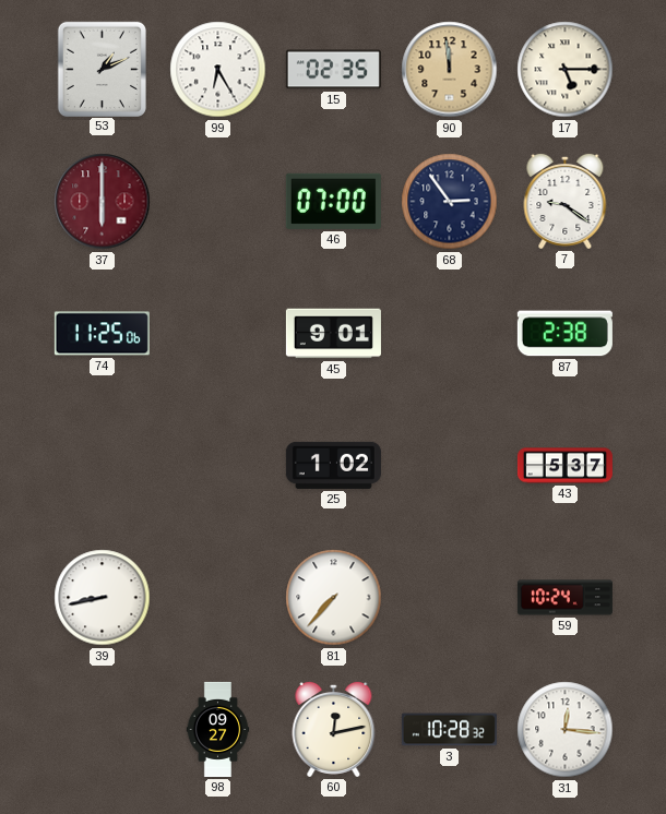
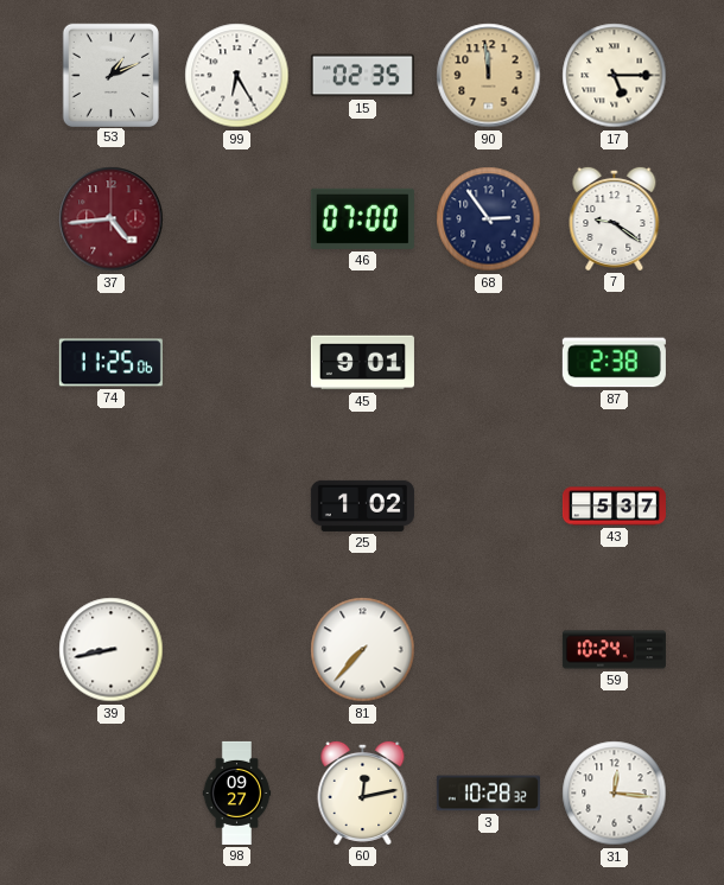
37: 6:00 -> 4:44
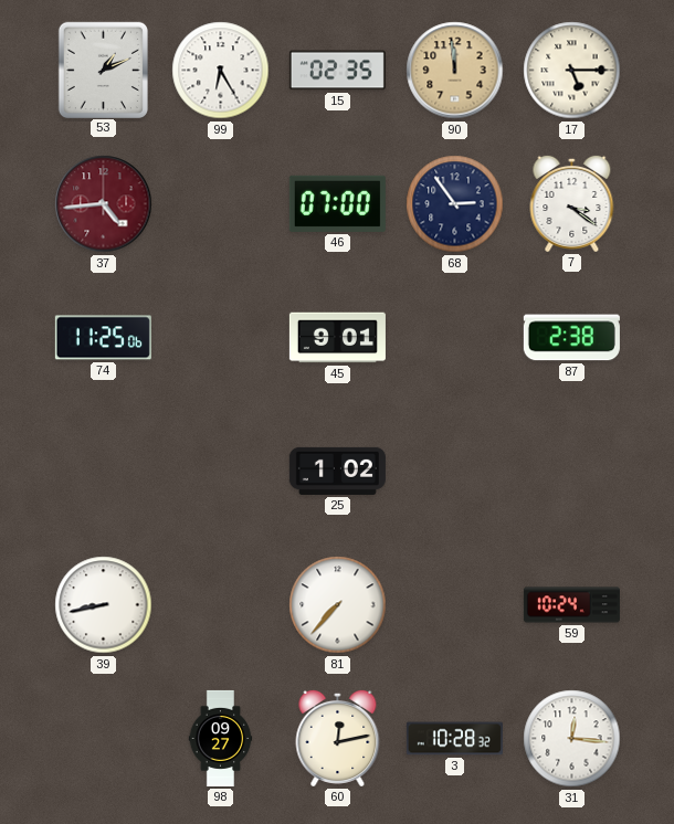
7: 9:21 -> 3:21
43: 5:37 -> none
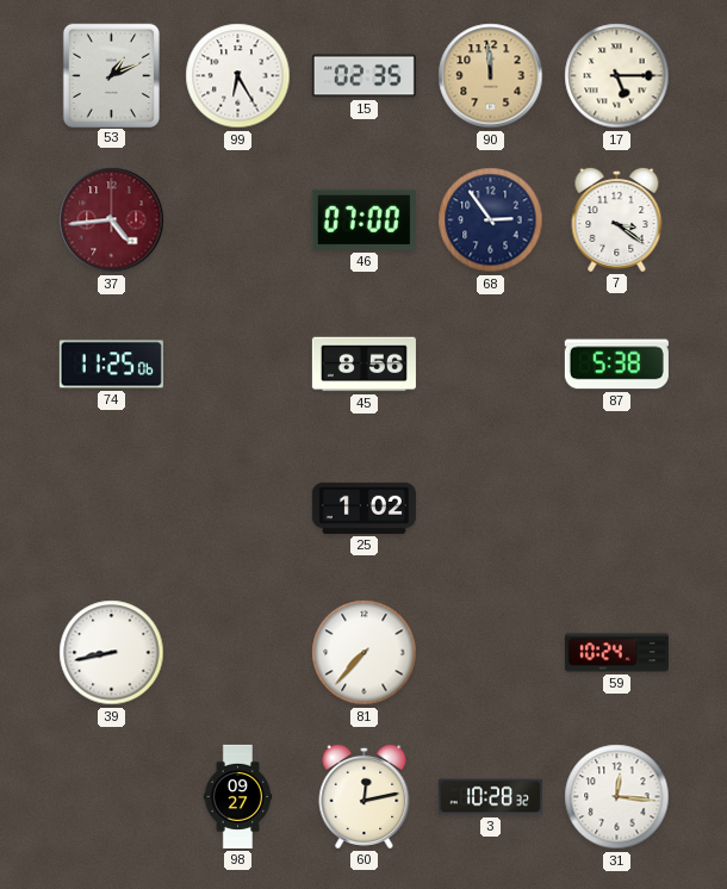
45: 9:01 -> 8:56
87: 2:38 -> 5:38
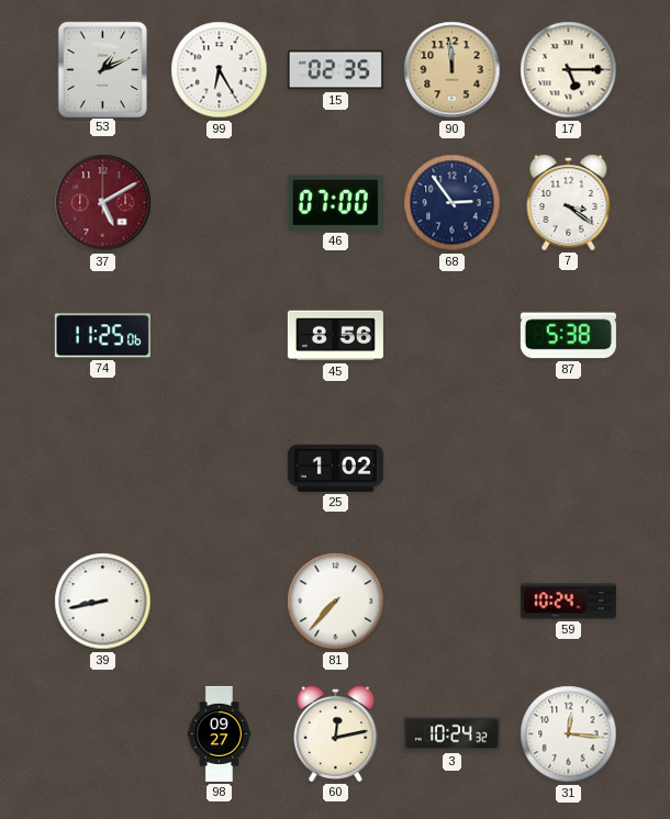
37: 4:44 -> 5:10
3: 10:28 -> 10:24
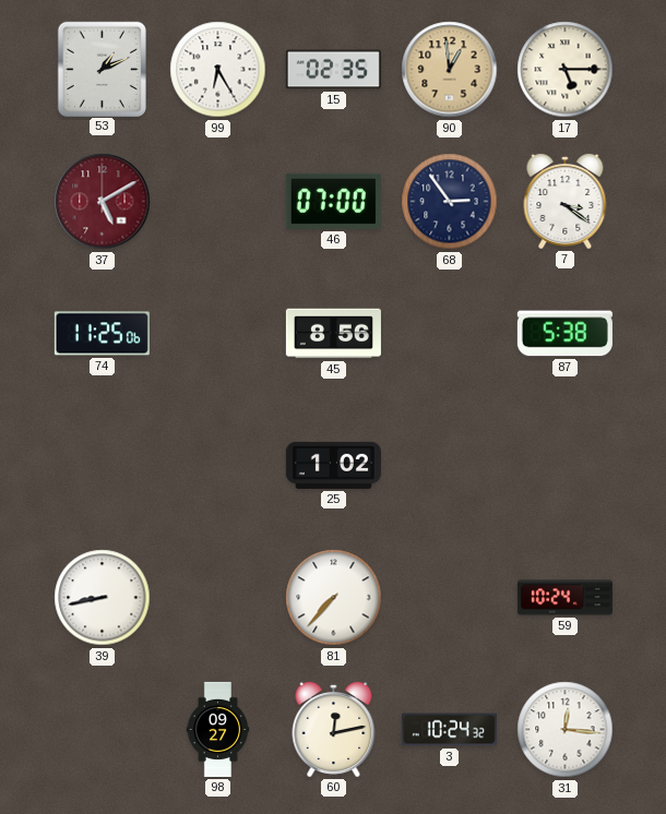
90: 11:59 -> 12:59
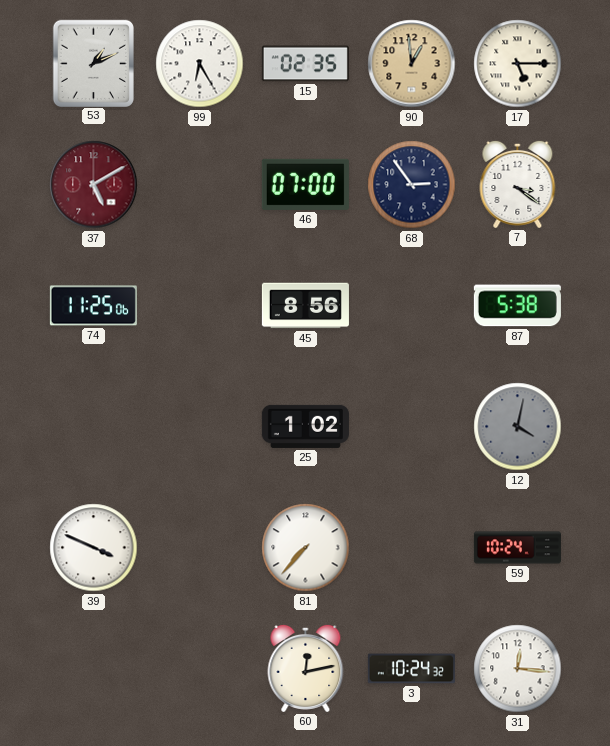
12: none -> 4:02
39: 8:43 -> 3:49
98: 09:27 -> none
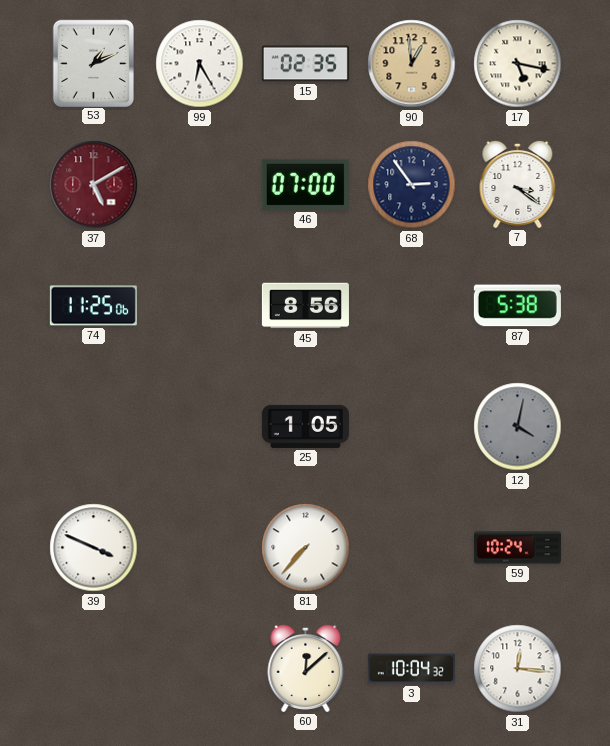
17: 5:15 -> 5:17
25: 1:02 -> 1:05
60: 12:13 -> 12:08
3: 10:24 -> 10:04
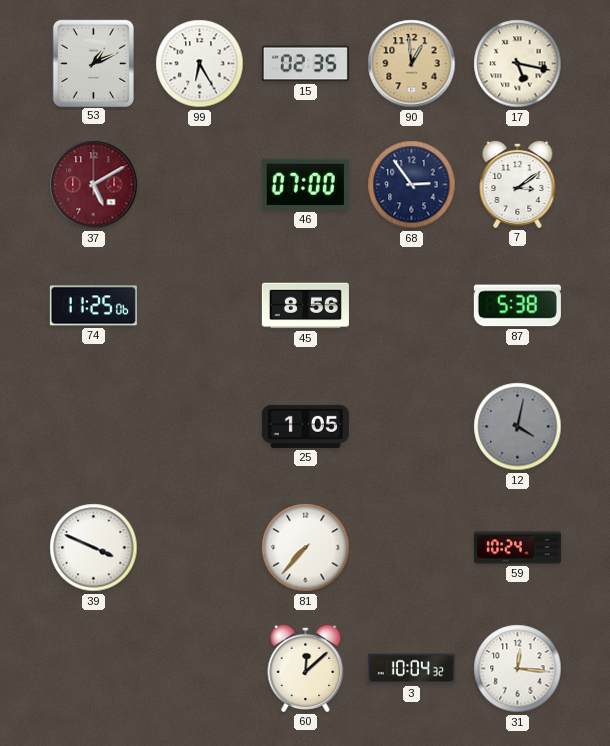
7: 3:21 -> 3:09
